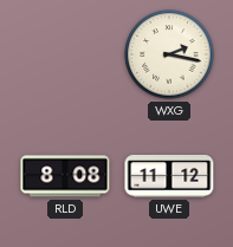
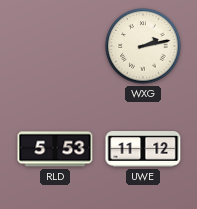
WXG: 2:17 -> 2:13
RLD: 8:08 -> 5:53
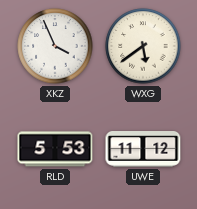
XKZ: none -> 3:56
WXG: 2:13 -> 5:39
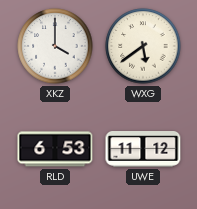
XKZ: 3:56 -> 4:00
RLD: 5:53 -> 6:53
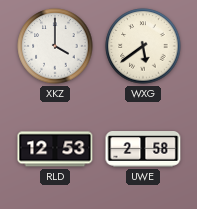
RLD: 6:53 -> 12:53
UWE: 11:12 -> 2:58
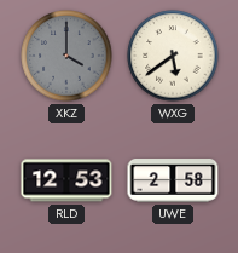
XKZ dial: white -> grey
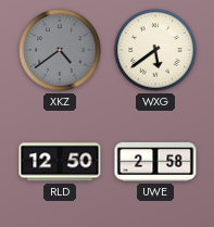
XKZ: 4:00 -> 4:39
RLD: 12:53 -> 12:50
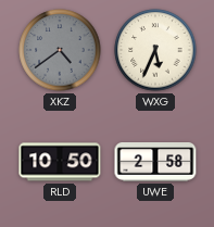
WXG: 5:39 -> 5:34
RLD: 12:50 -> 10:50
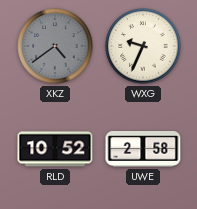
WXG: 5:34 -> 9:34
RLD: 10:50 -> 10:52
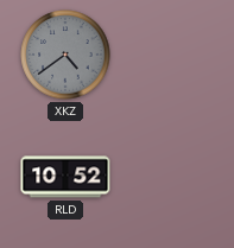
WXG: 9:34 -> none
UWE: 2:58 -> none
